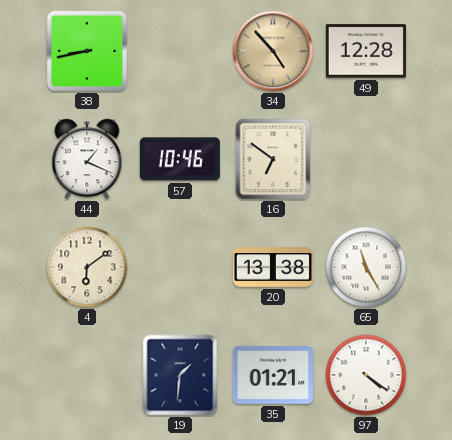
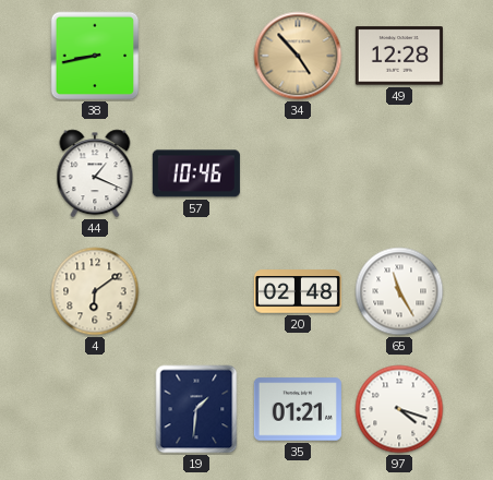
16: 6:51 -> none
20: 13:38 -> 02:48
97: 4:21 -> 4:18
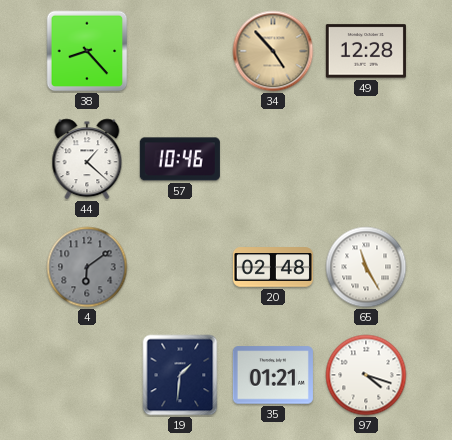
38: 8:43 -> 8:23
44: 1:19 -> 1:22
4 dial: cream -> grey
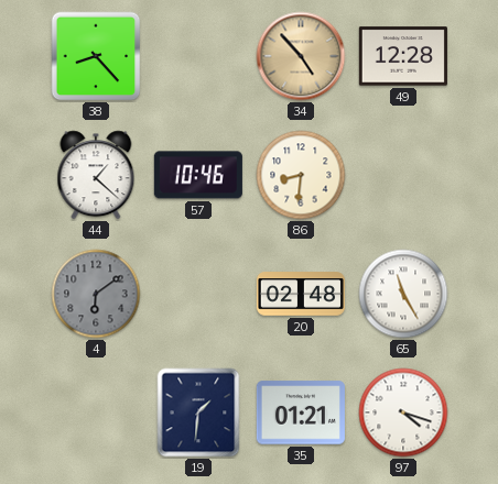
86: none -> 8:31
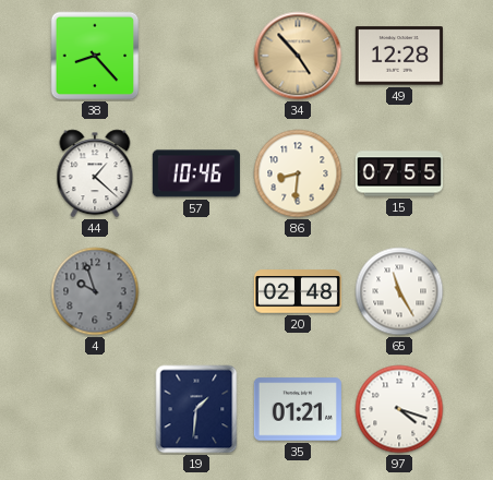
15: none -> 07:55
4: 6:09 -> 9:57
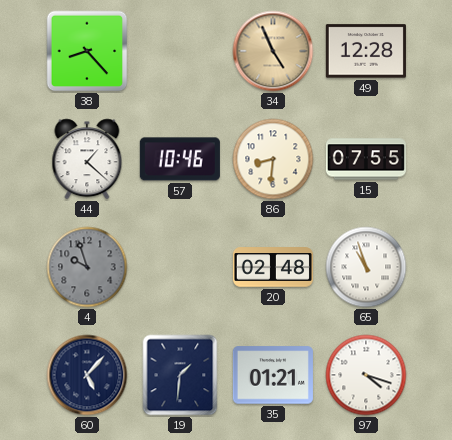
34: 4:53 -> 4:56
65: 11:25 -> 10:57
60: none -> 5:07
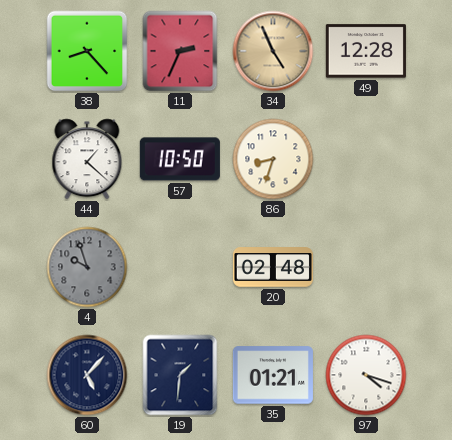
11: none -> 2:34
57: 10:46 -> 10:50
86: 8:31 -> 8:33
15: 07:55 -> none
65: 10:57 -> none
